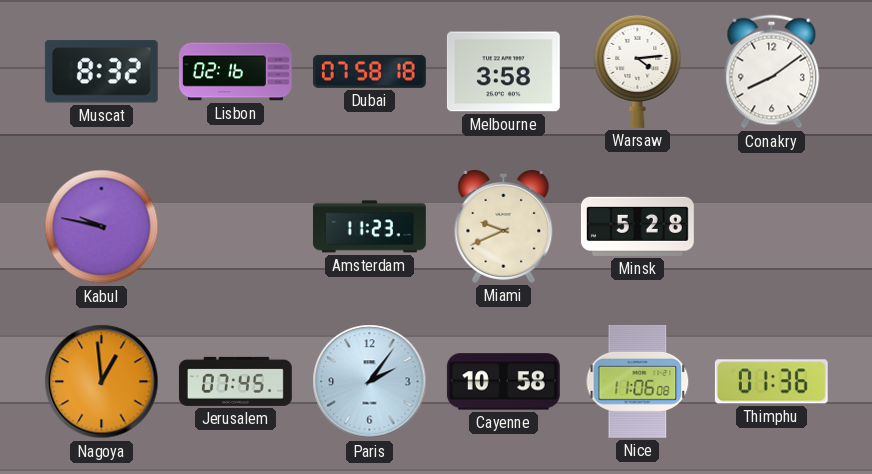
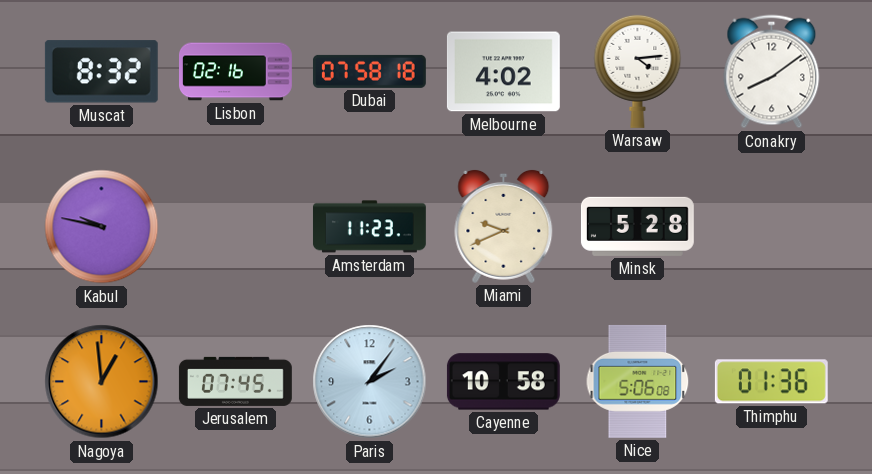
Melbourne: 3:58 -> 4:02
Nice: 11:06 -> 5:06
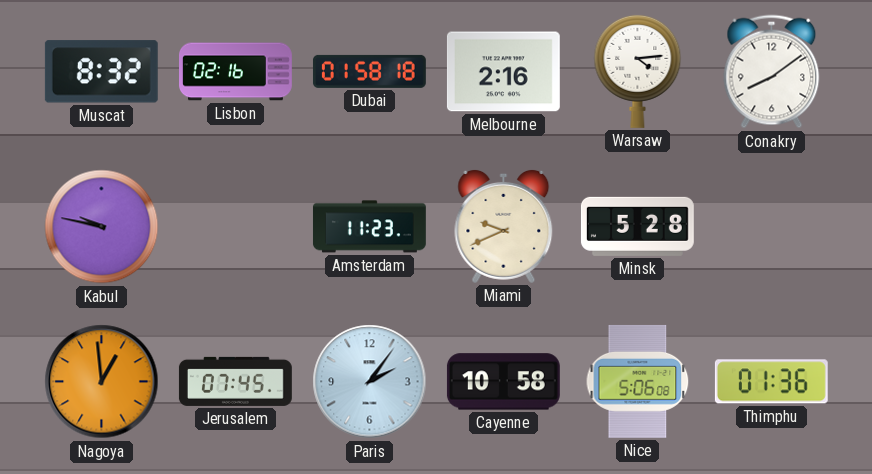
Dubai: 07:58 -> 01:58
Melbourne: 4:02 -> 2:16
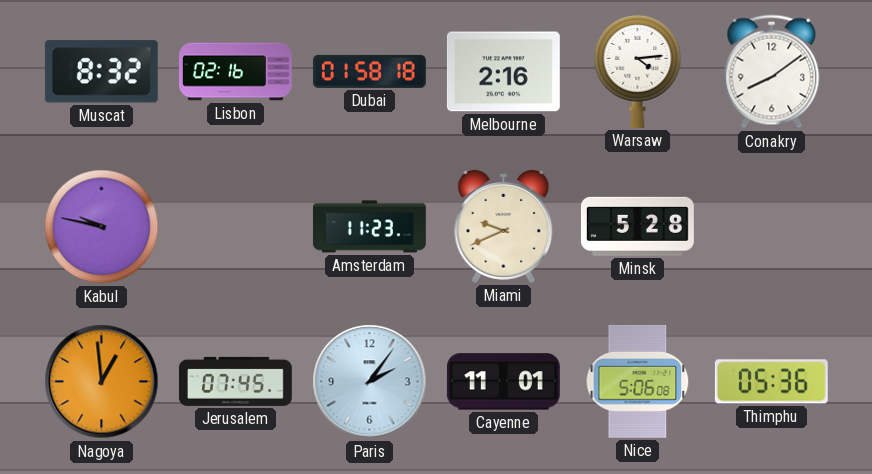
Cayenne: 10:58 -> 11:01
Thimphu: 01:36 -> 05:36
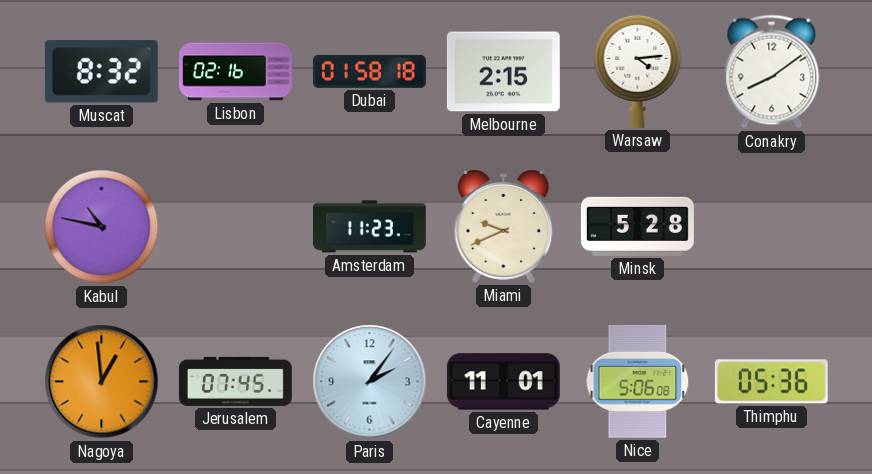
Melbourne: 2:16 -> 2:15
Kabul: 9:47 -> 10:47
